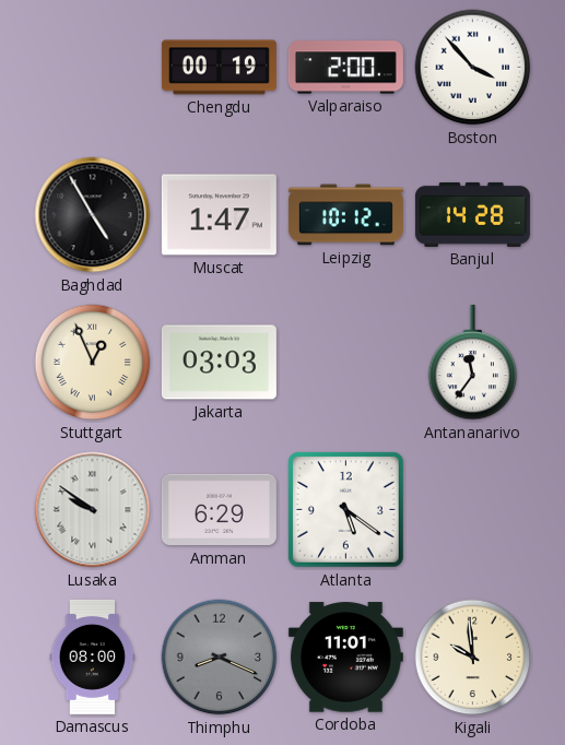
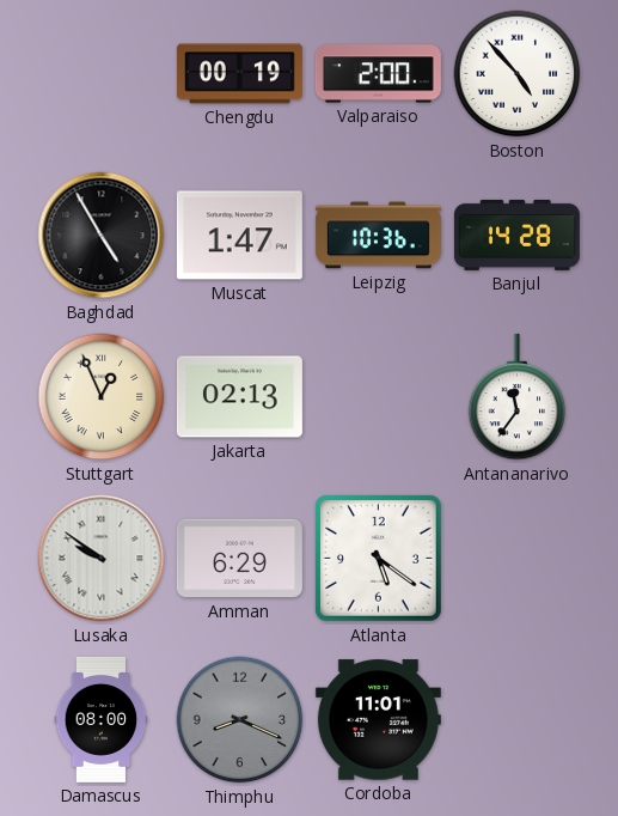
Boston: 3:53 -> 4:53
Leipzig: 10:12 -> 10:36
Jakarta: 03:03 -> 02:13
Kigali: 9:59 -> none
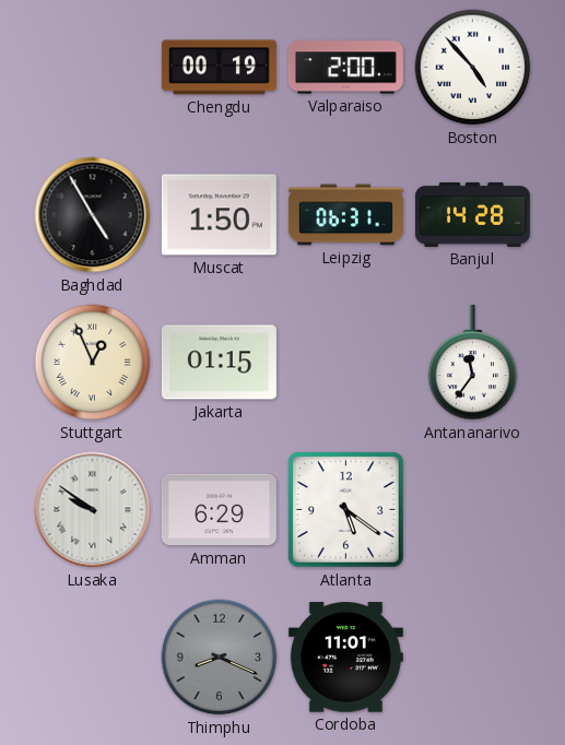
Muscat: 1:47 -> 1:50
Leipzig: 10:36 -> 06:31
Jakarta: 02:13 -> 01:15
Damascus: 08:00 -> none
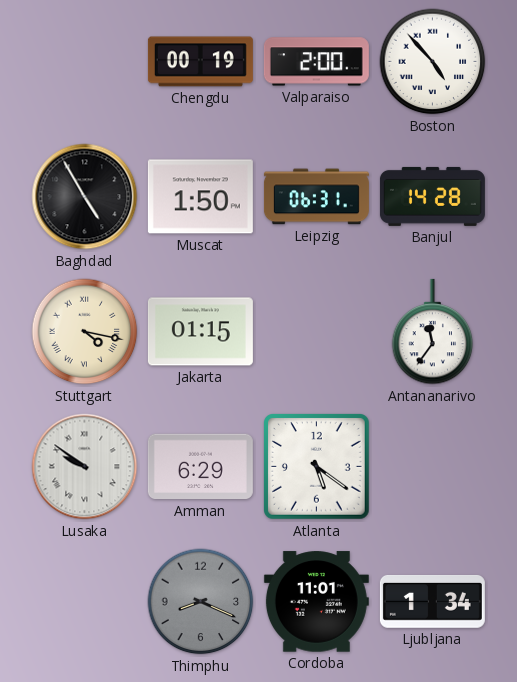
Stuttgart: 12:56 -> 4:17
Ljubljana: none -> 1:34
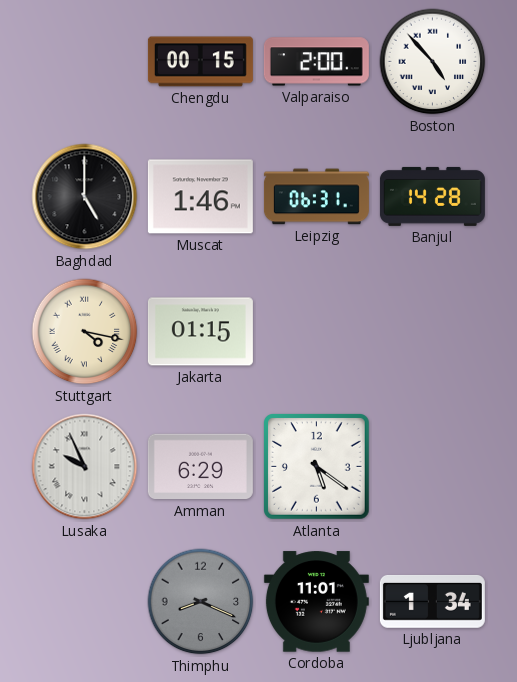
Chengdu: 00:19 -> 00:15
Baghdad: 4:55 -> 5:00
Muscat: 1:50 -> 1:46
Antananarivo: 11:36 -> none
Lusaka: 9:51 -> 9:56
